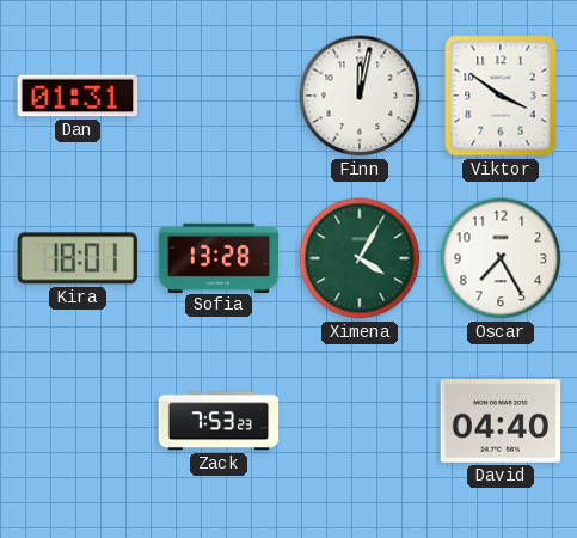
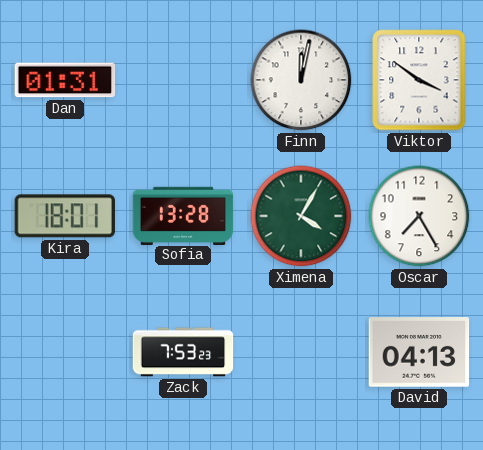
David: 04:40 -> 04:13
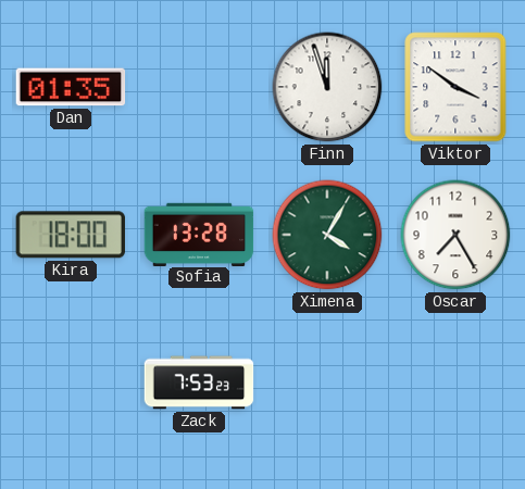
Dan: 01:31 -> 01:35
Finn: 12:02 -> 11:57
Kira: 18:01 -> 18:00
David: 04:13 -> none
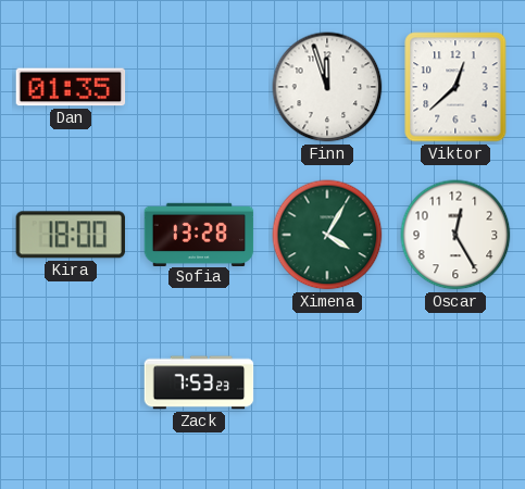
Viktor: 3:51 -> 12:38
Oscar: 7:25 -> 12:25
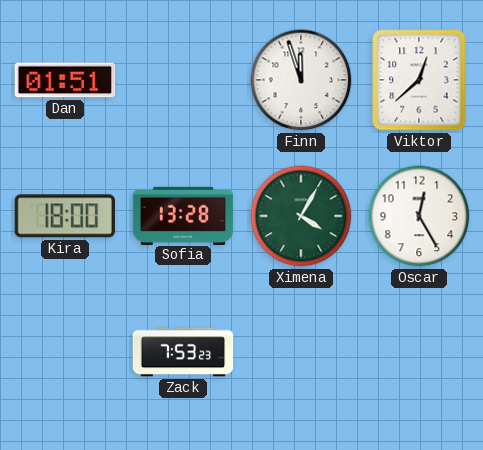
Dan: 01:35 -> 01:51
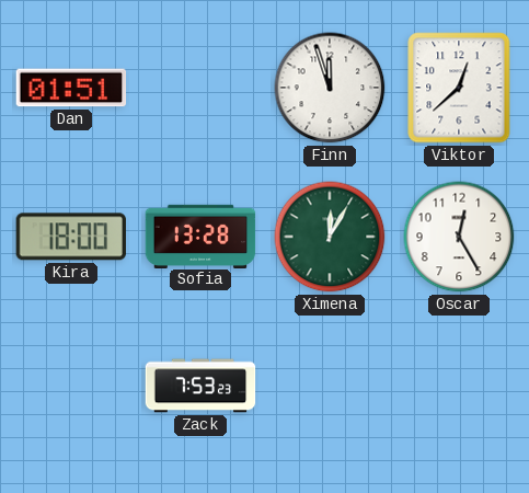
Ximena: 4:05 -> 12:05
